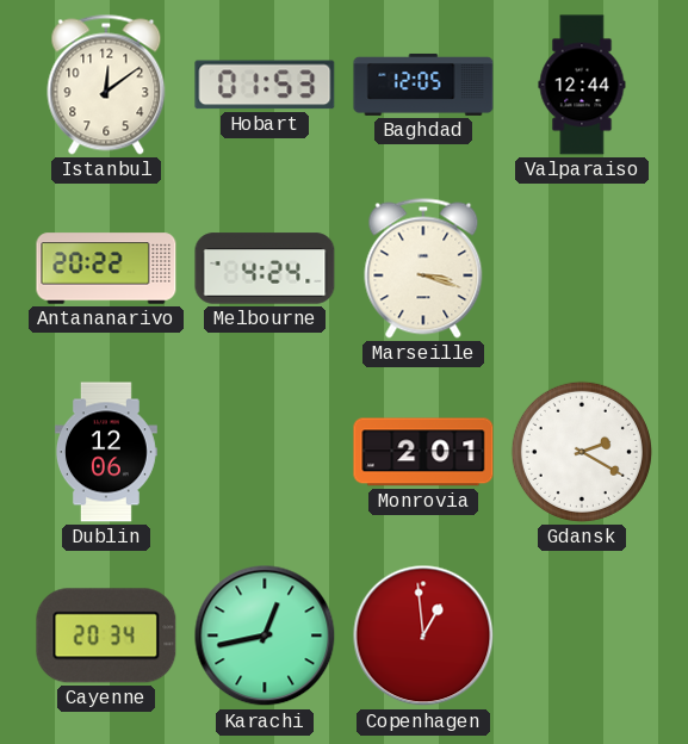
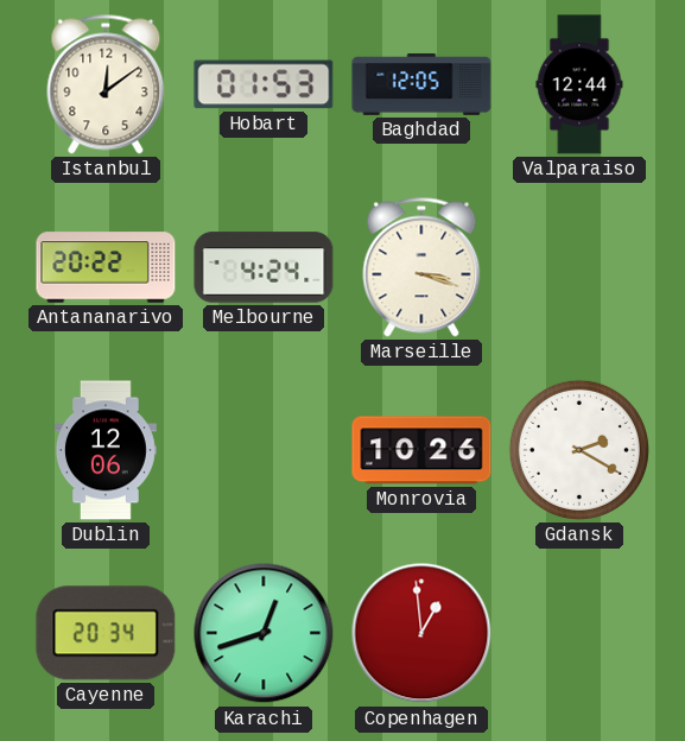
Monrovia: 2:01 -> 10:26
Karachi: 12:43 -> 12:42
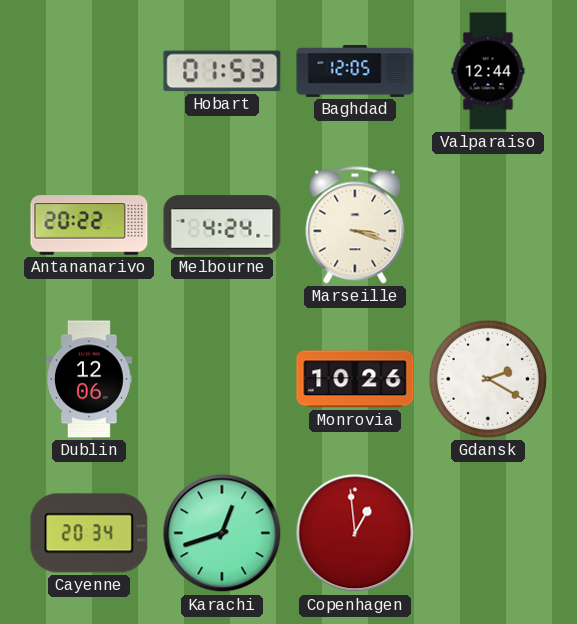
Istanbul: 12:09 -> none
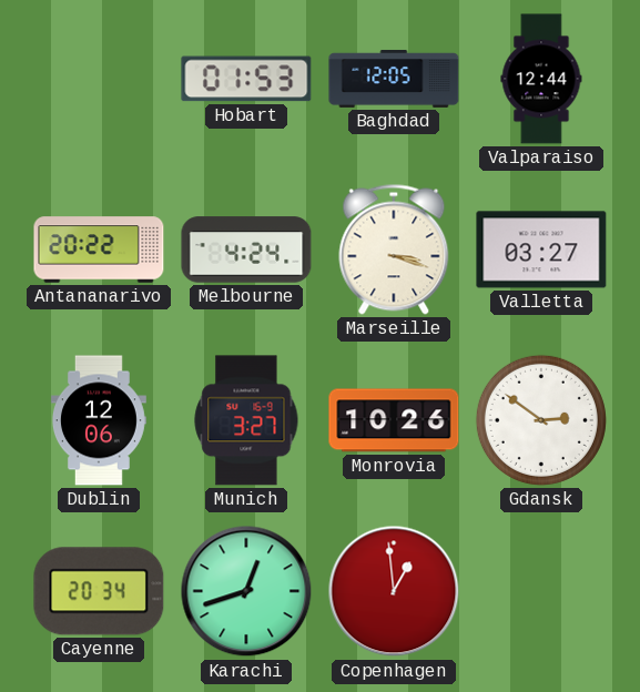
Valletta: none -> 03:27
Munich: none -> 3:27
Gdansk: 2:20 -> 2:51
